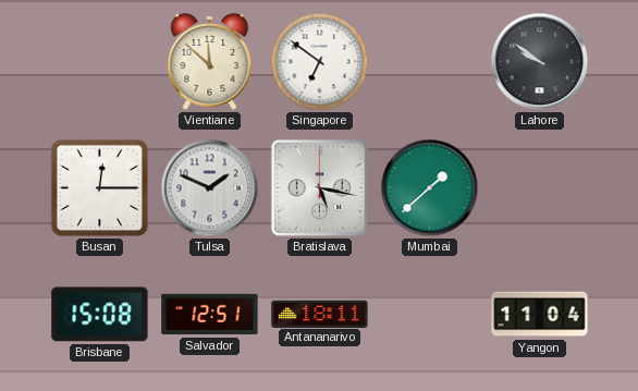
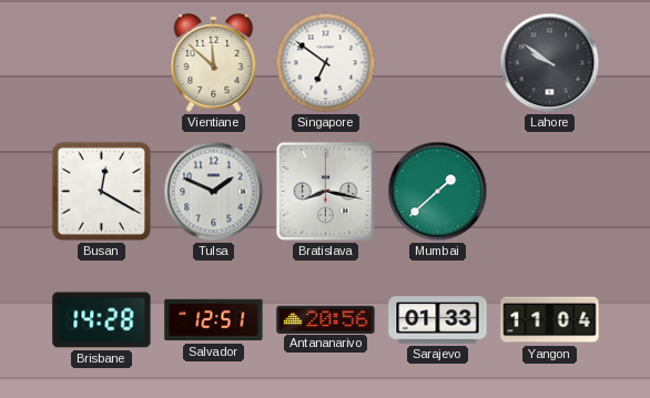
Busan: 12:15 -> 12:20
Bratislava: 5:17 -> 8:17
Brisbane: 15:08 -> 14:28
Antananarivo: 18:11 -> 20:56
Sarajevo: none -> 01:33
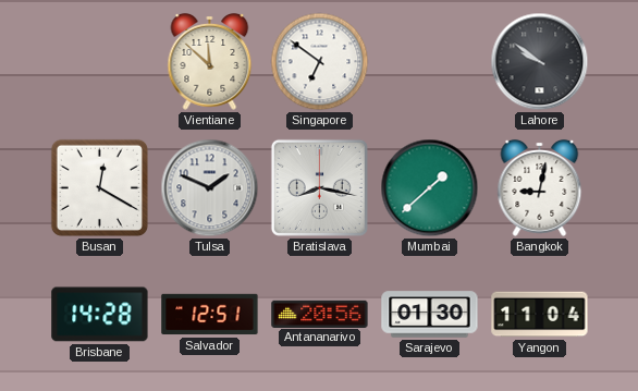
Bangkok: none -> 9:02
Sarajevo: 01:33 -> 01:30
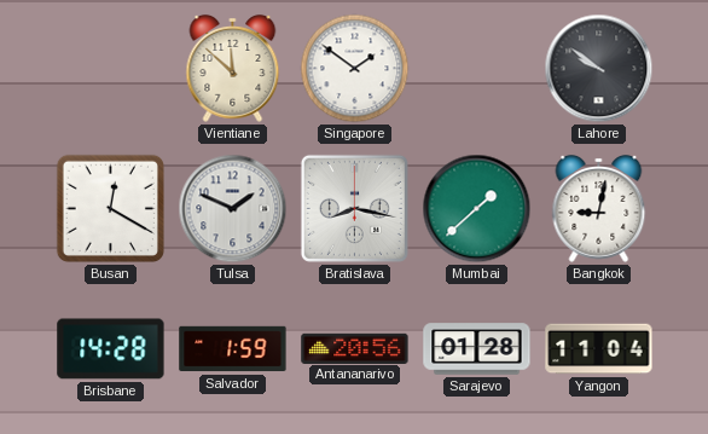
Singapore: 6:51 -> 1:51
Salvador: 12:51 -> 1:59
Sarajevo: 01:30 -> 01:28
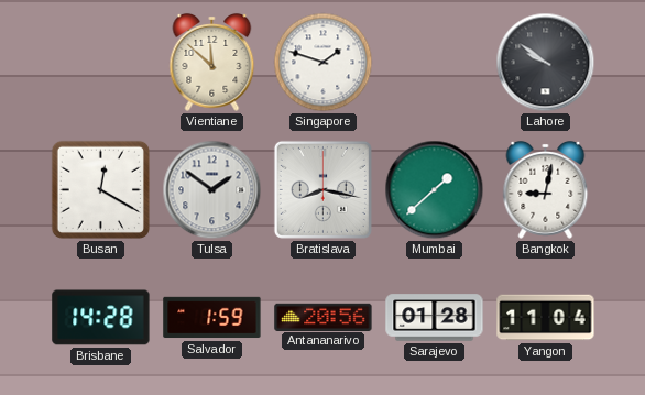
Singapore: 1:51 -> 1:48
Tulsa: 1:49 -> 1:51
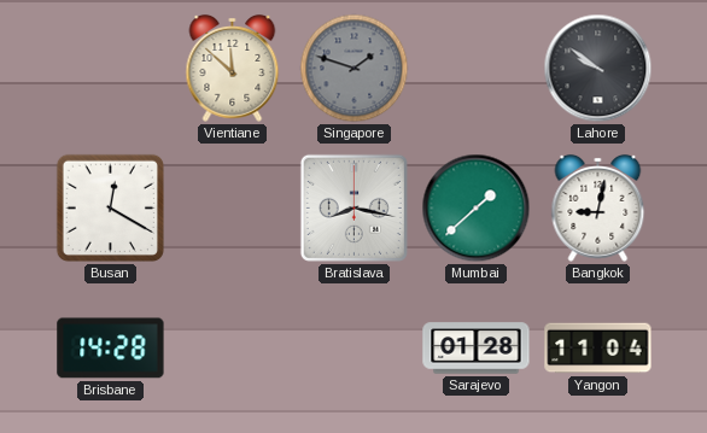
Singapore dial: white -> grey
Tulsa: 1:51 -> none
Salvador: 1:59 -> none
Antananarivo: 20:56 -> none
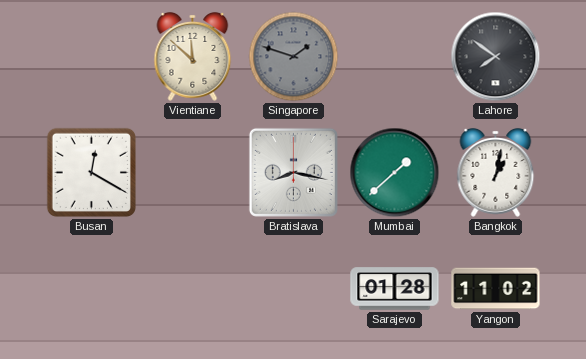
Lahore: 9:51 -> 7:51
Bangkok: 9:02 -> 1:02
Brisbane: 14:28 -> none
Yangon: 11:04 -> 11:02
